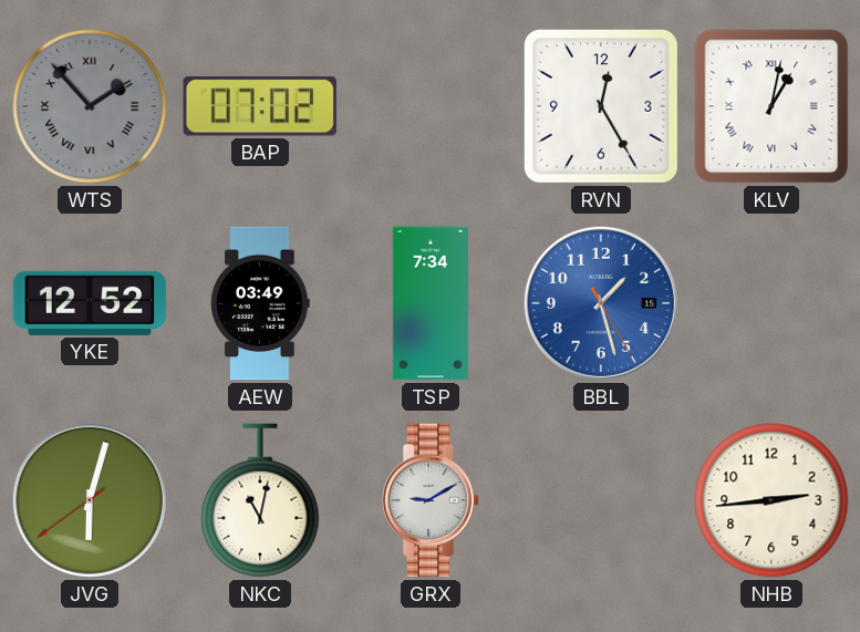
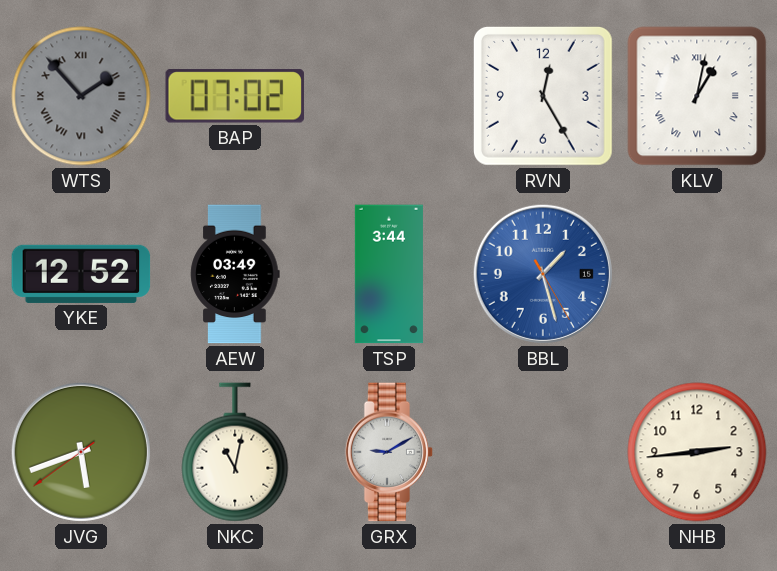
TSP: 7:34 -> 3:44
JVG: 6:02 -> 5:41
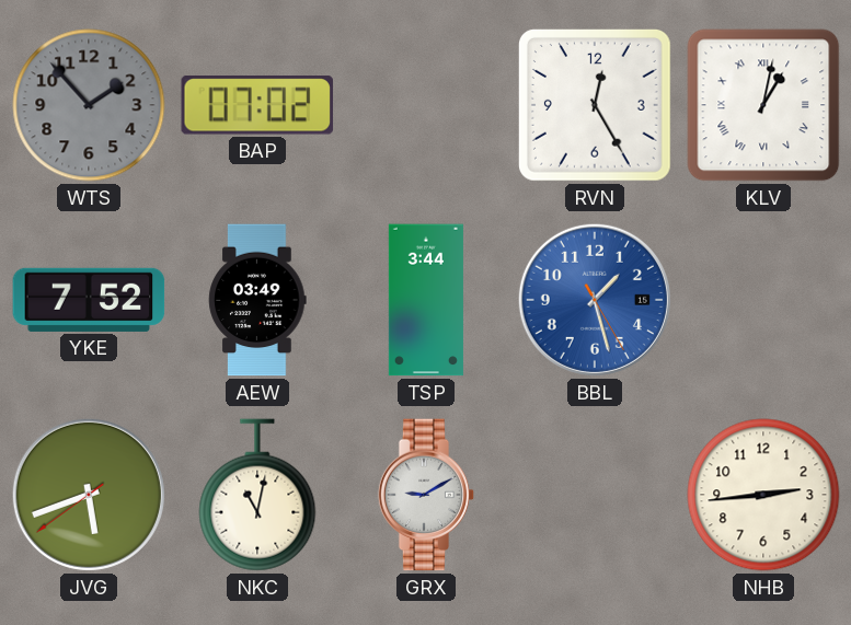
WTS numerals: Roman -> Arabic
YKE: 12:52 -> 7:52
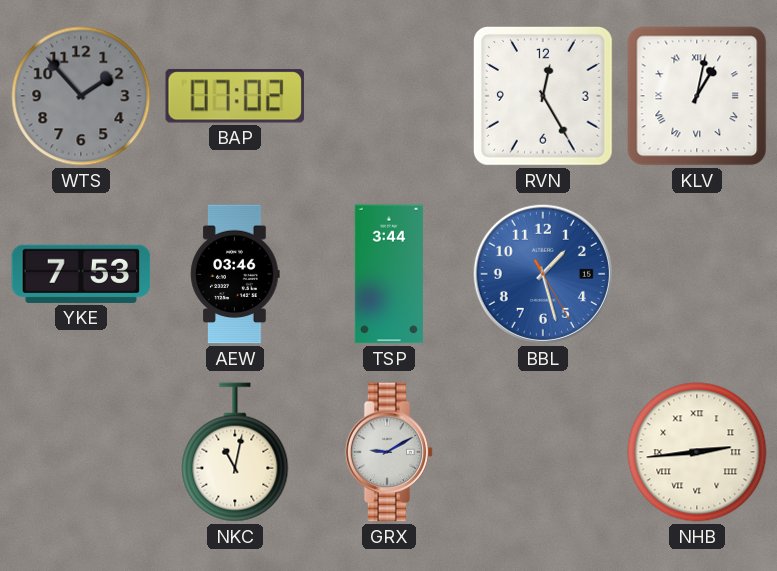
YKE: 7:52 -> 7:53
AEW: 03:49 -> 03:46
JVG: 5:41 -> none
NHB numerals: Arabic -> Roman
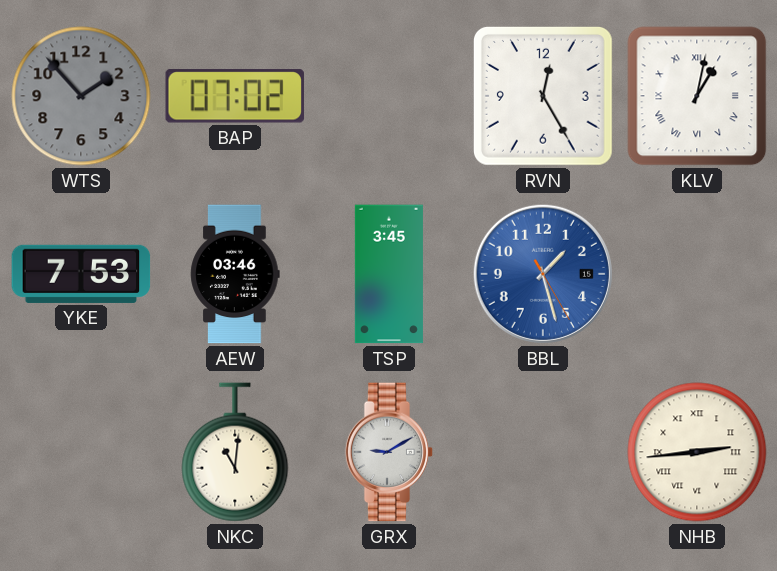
TSP: 3:44 -> 3:45
NKC: 11:02 -> 11:01
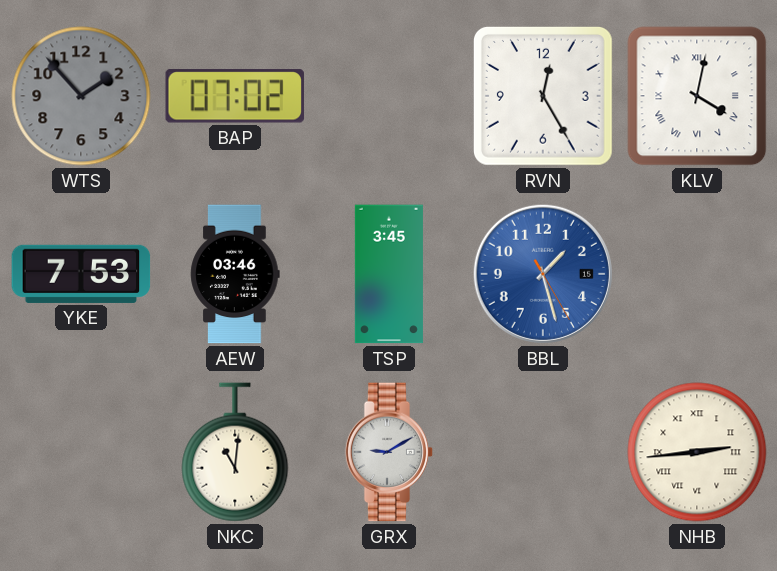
KLV: 1:02 -> 4:02
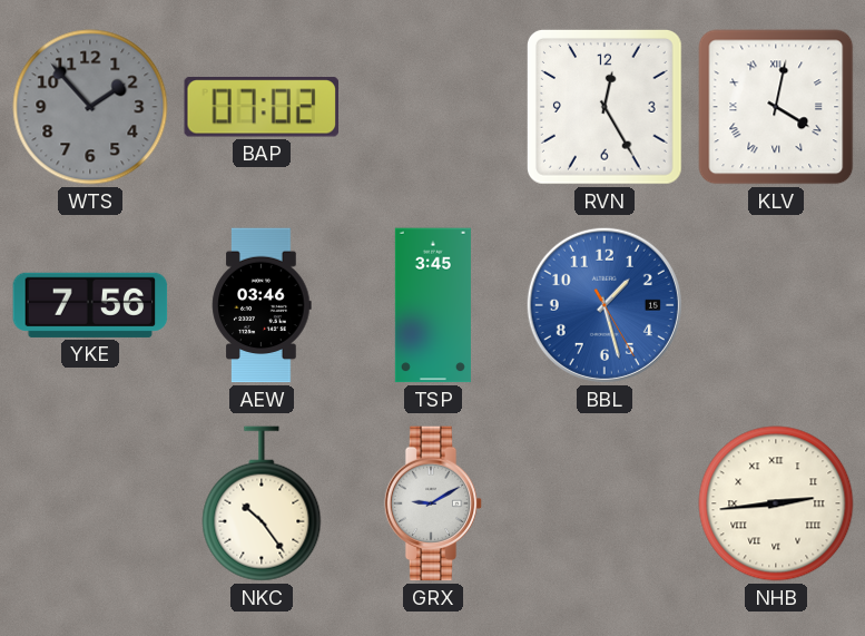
YKE: 7:53 -> 7:56
NKC: 11:01 -> 10:24
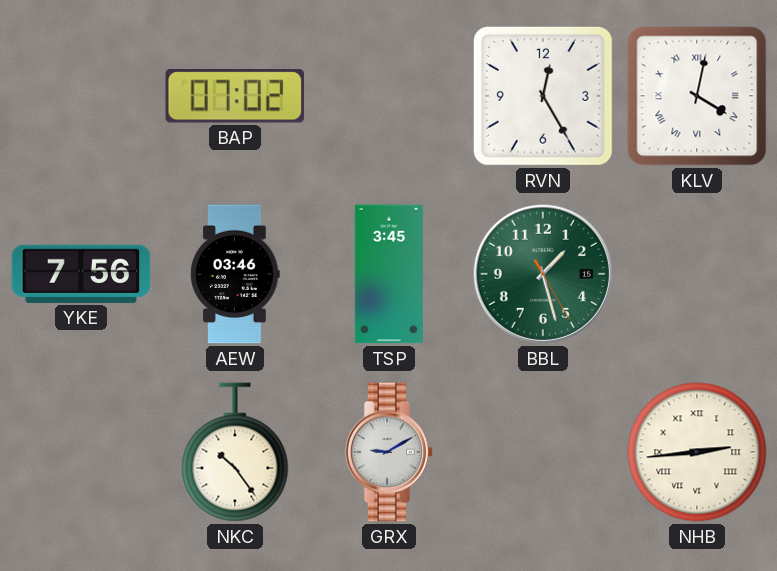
WTS: 1:53 -> none
BBL dial: blue -> green
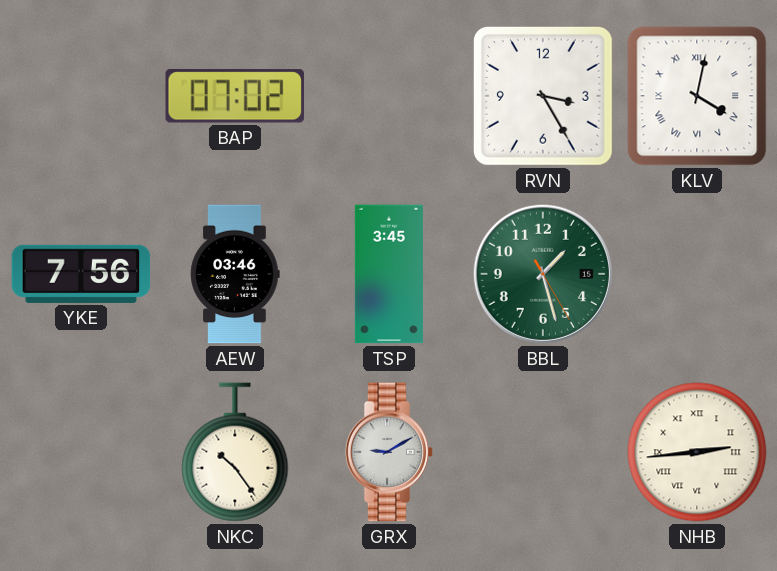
RVN: 12:25 -> 3:25
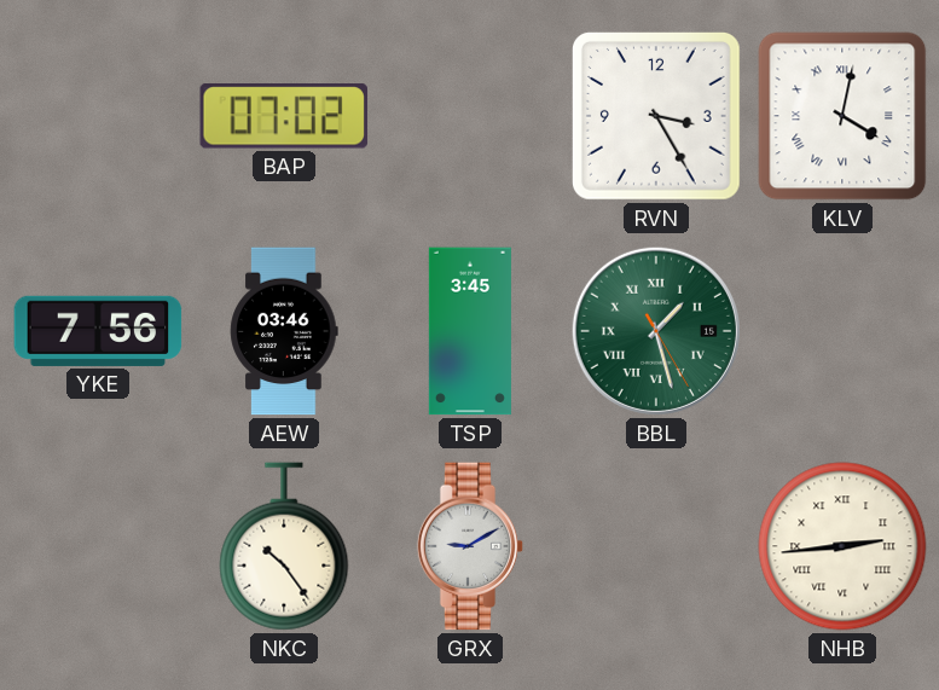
BBL numerals: Arabic -> Roman
